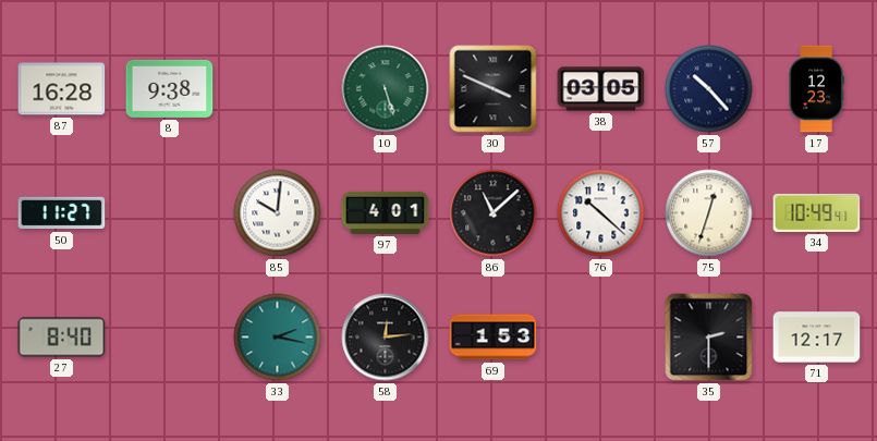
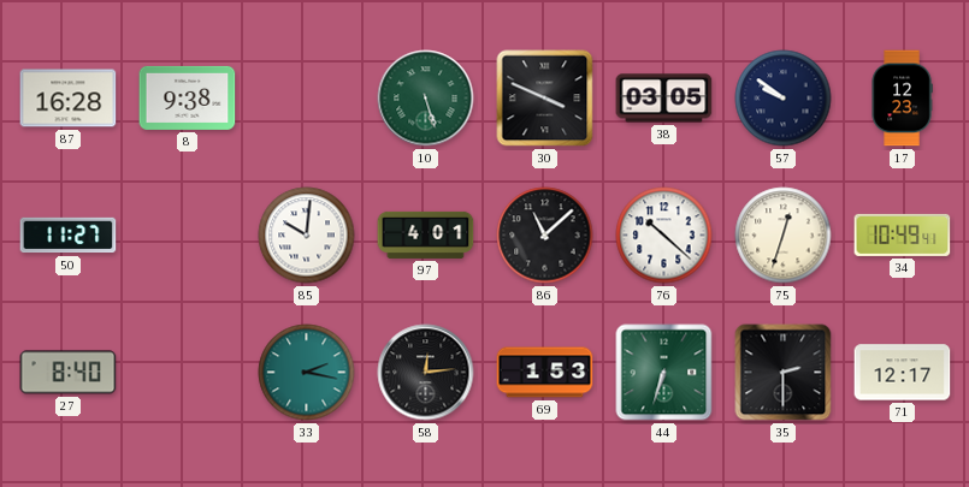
57: 10:23 -> 9:51
44: none -> 6:33
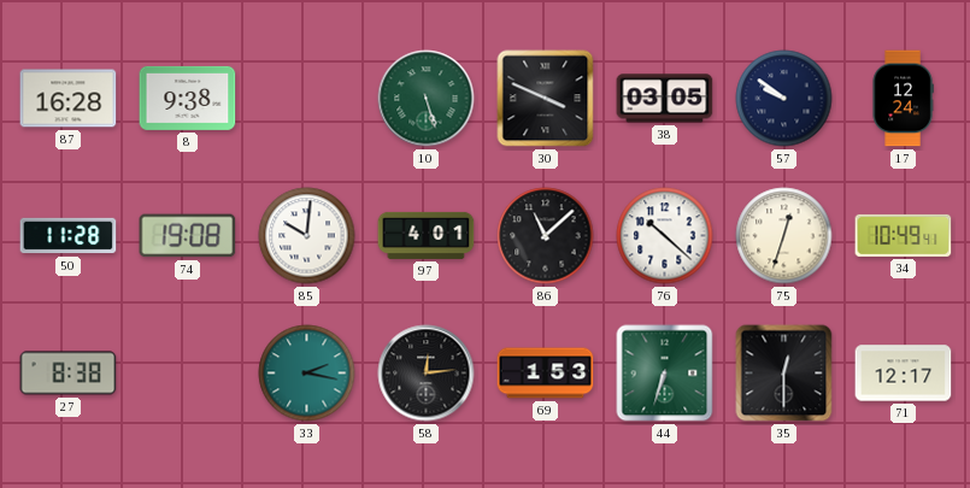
17: 12:23 -> 12:24
50: 11:27 -> 11:28
74: none -> 19:08
27: 8:40 -> 8:38
35: 2:30 -> 12:30
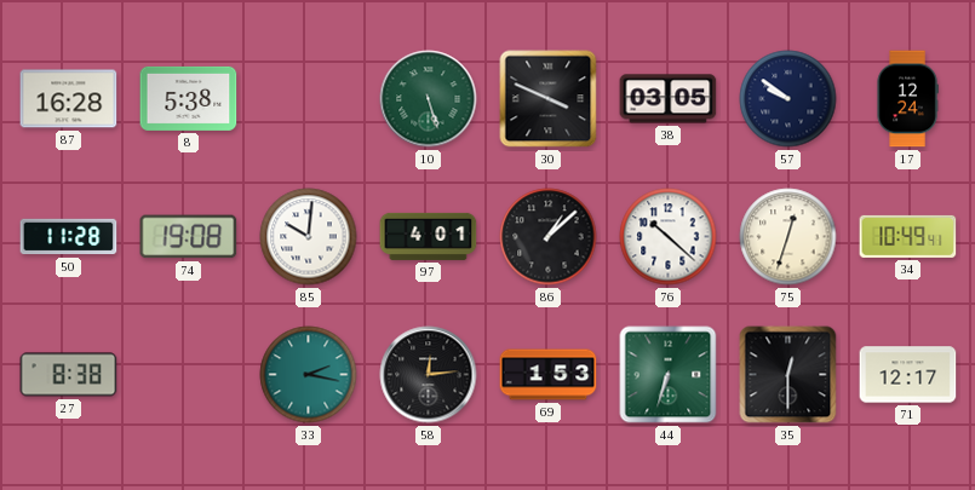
8: 9:38 -> 5:38
86: 11:08 -> 1:08
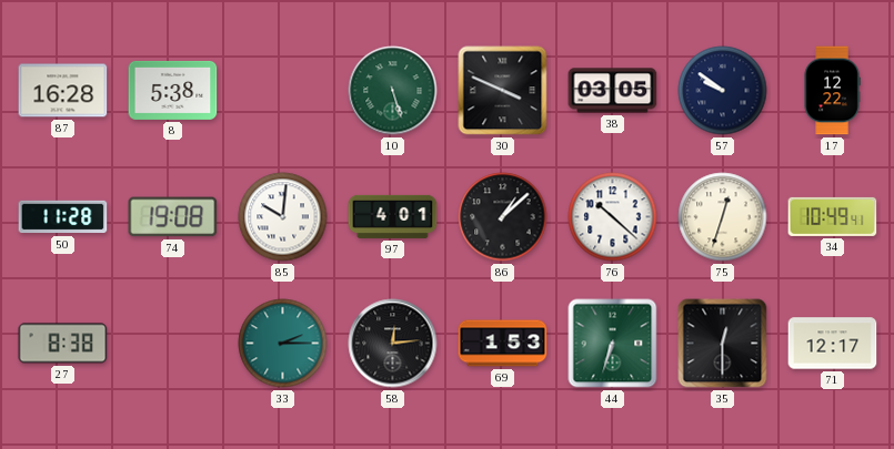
17: 12:24 -> 12:22
33: 2:17 -> 2:15
